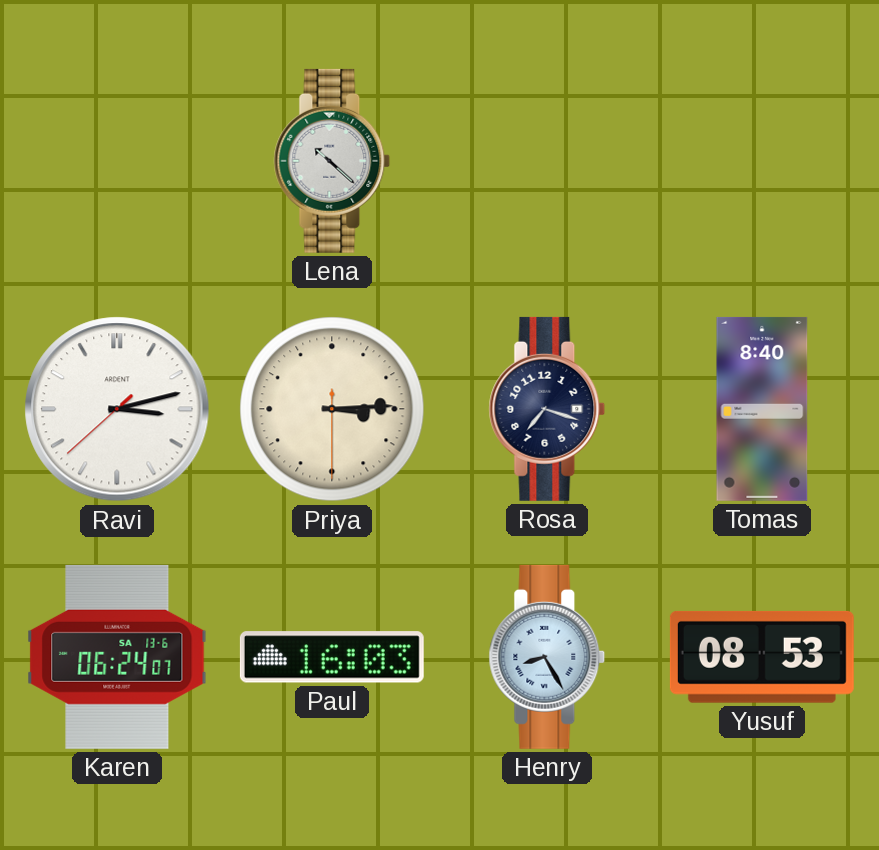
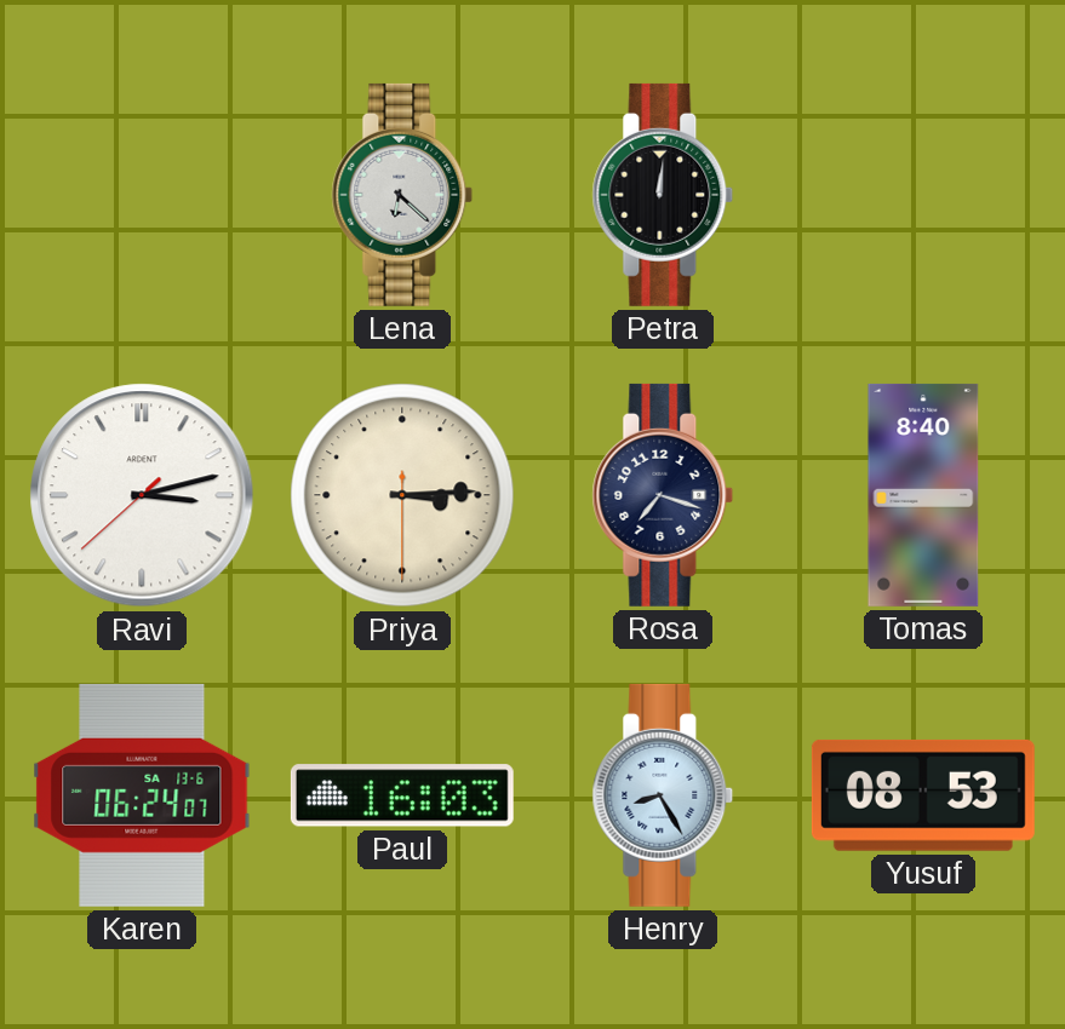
Lena: 10:22 -> 6:22
Petra: none -> 12:01
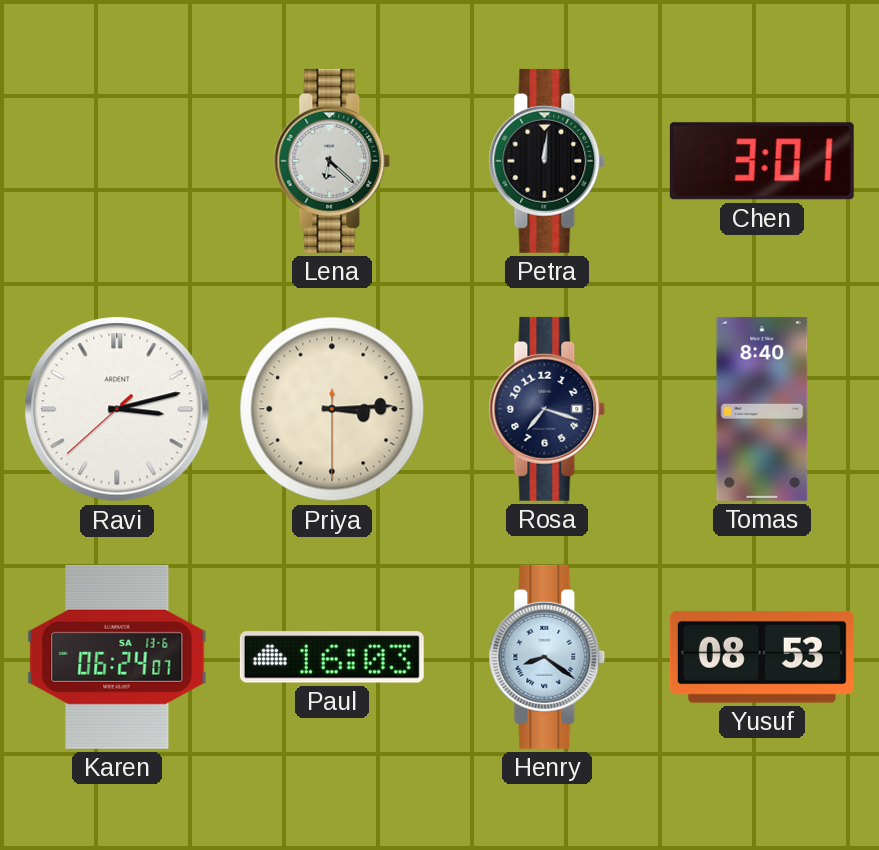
Chen: none -> 3:01
Henry: 8:25 -> 8:21
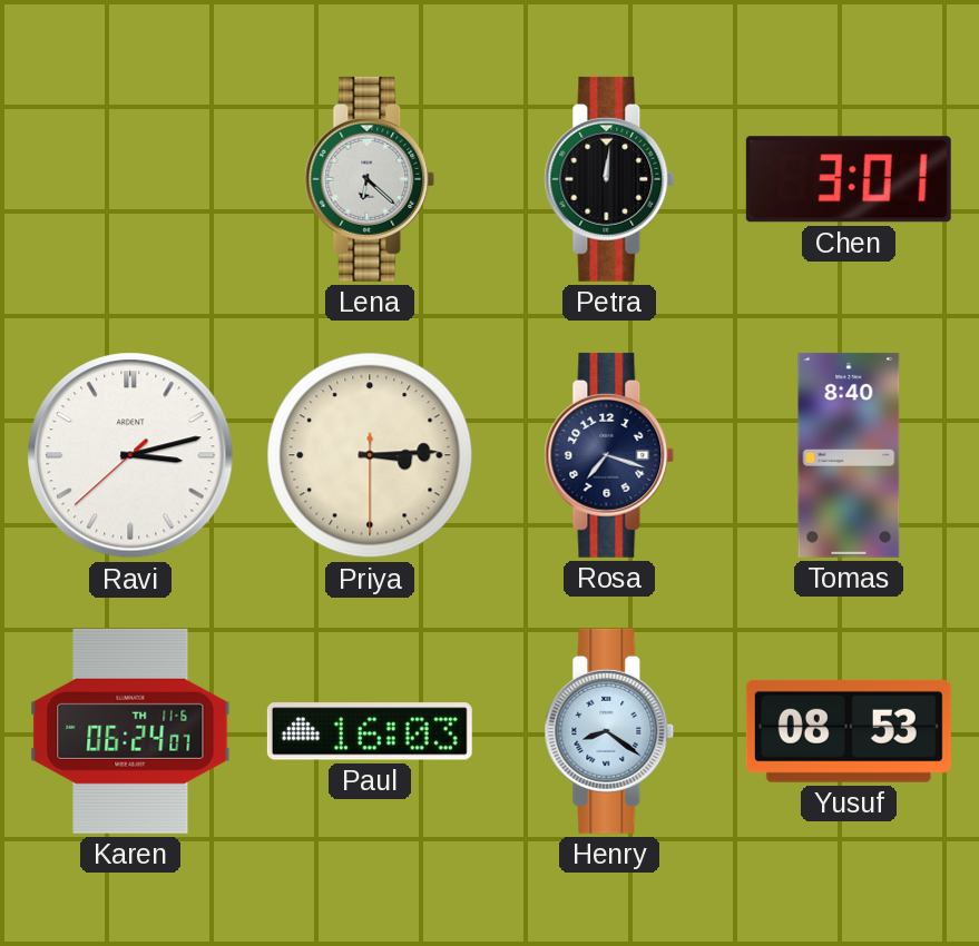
Karen date: SA 13-6 -> TH 11-6
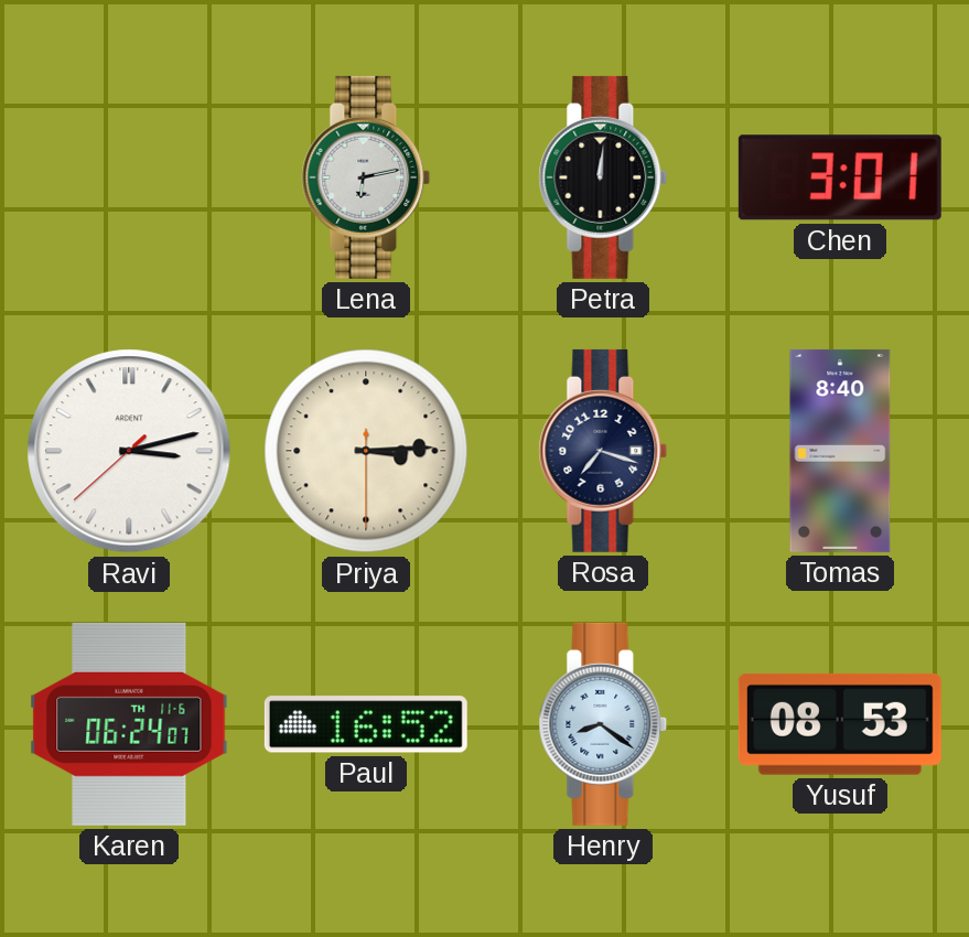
Lena: 6:22 -> 6:13
Paul: 16:03 -> 16:52
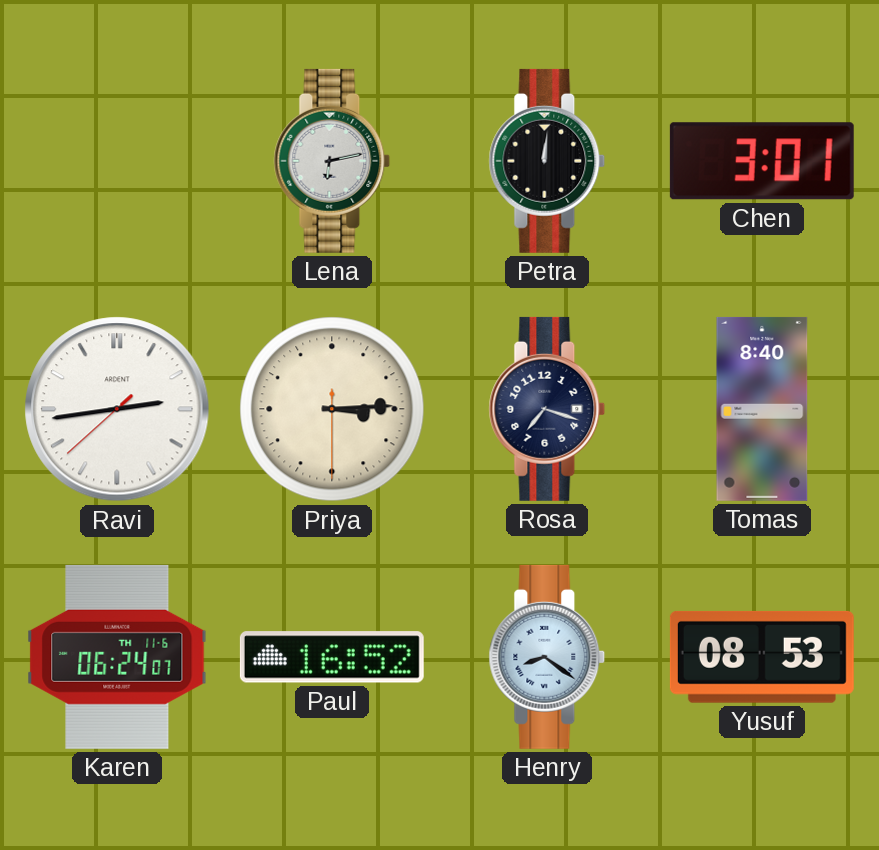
Ravi: 3:12 -> 2:43
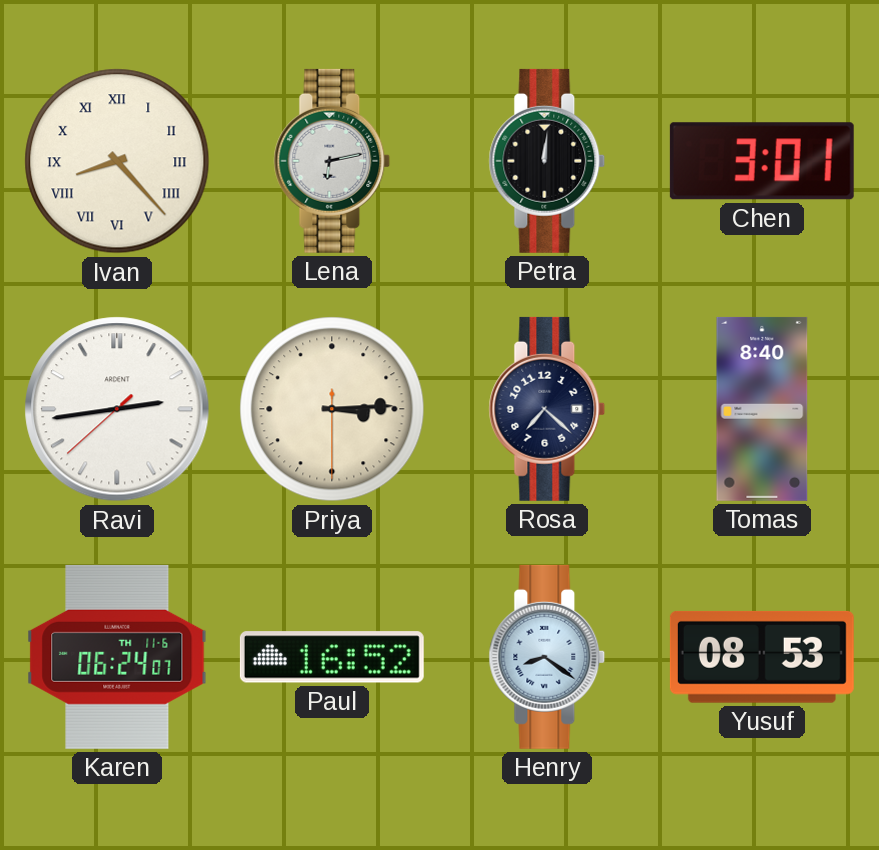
Ivan: none -> 8:23
Rosa: 7:18 -> 7:22
